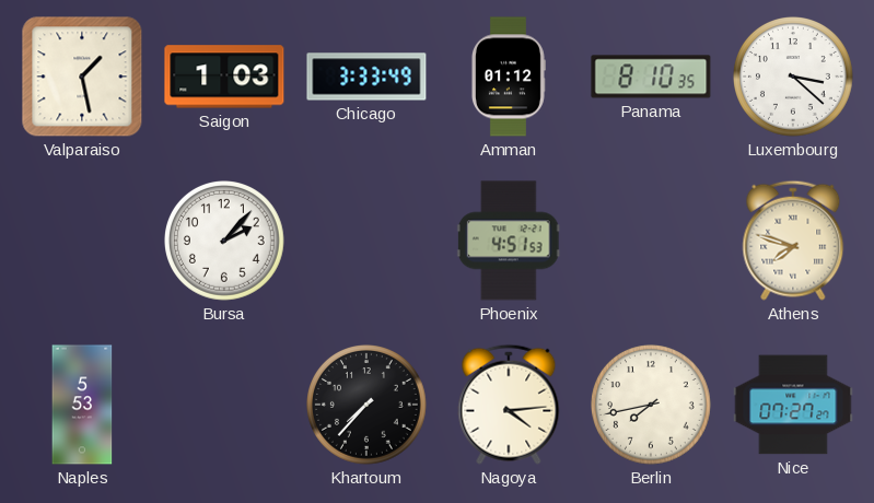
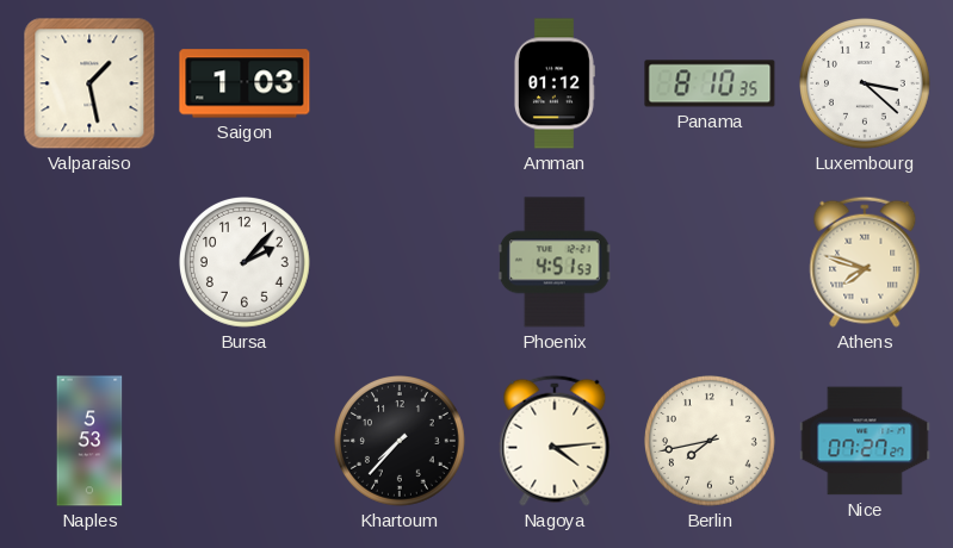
Chicago: 3:33 -> none
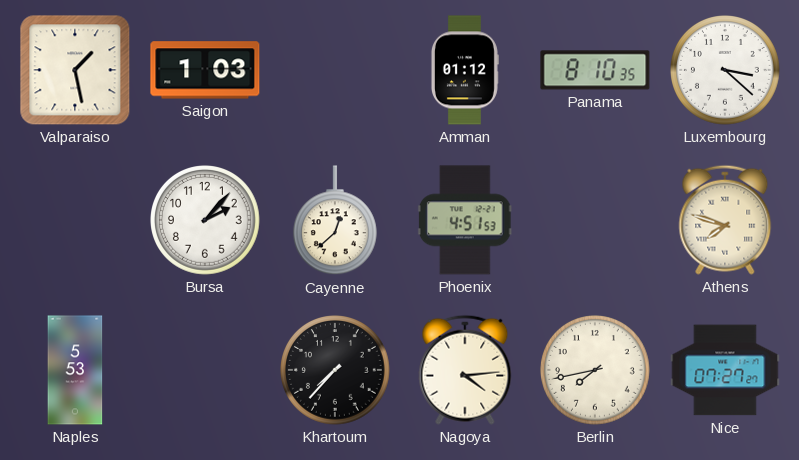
Cayenne: none -> 12:38
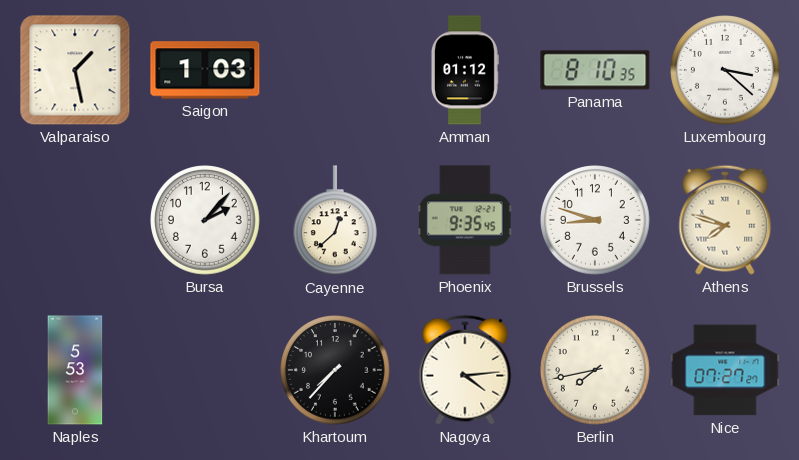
Phoenix: 4:51 -> 9:35
Brussels: none -> 8:48
